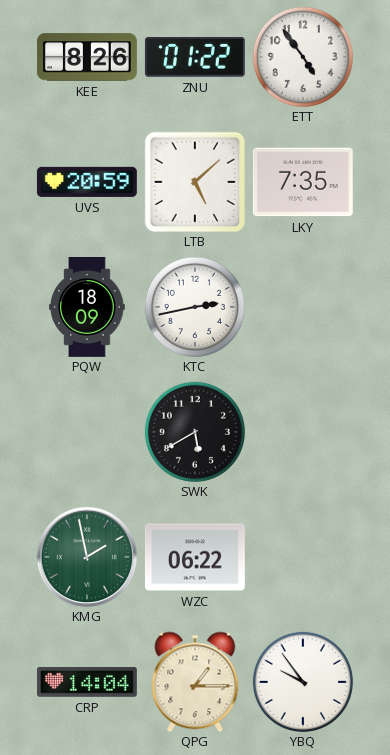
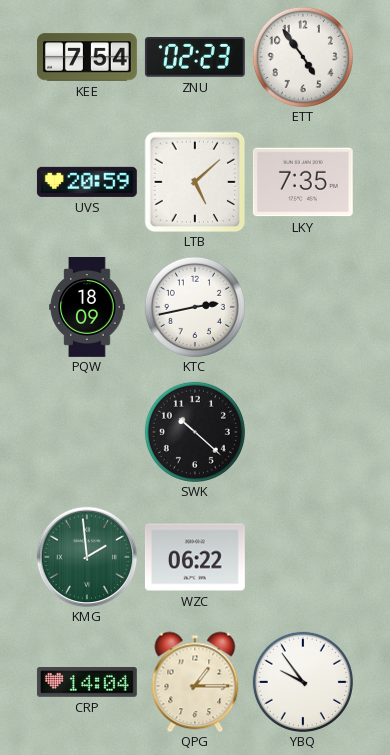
KEE: 8:26 -> 7:54
ZNU: 01:22 -> 02:23
SWK: 5:40 -> 10:22
KMG: 1:58 -> 1:59
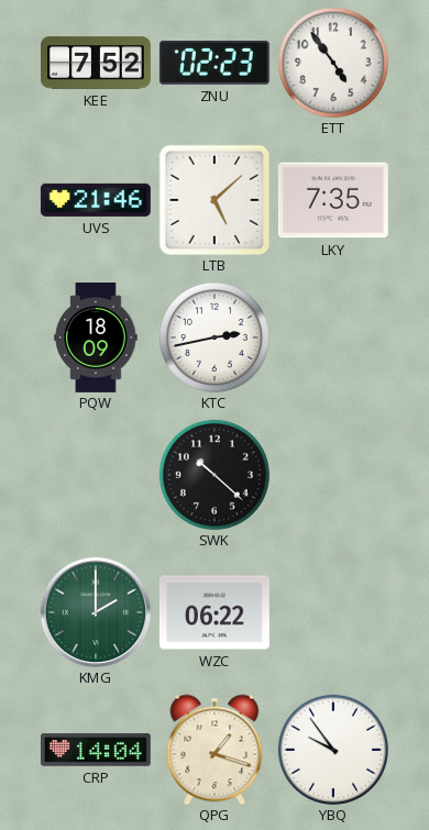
KEE: 7:54 -> 7:52
UVS: 20:59 -> 21:46
KMG: 1:59 -> 2:00
QPG: 1:15 -> 1:18
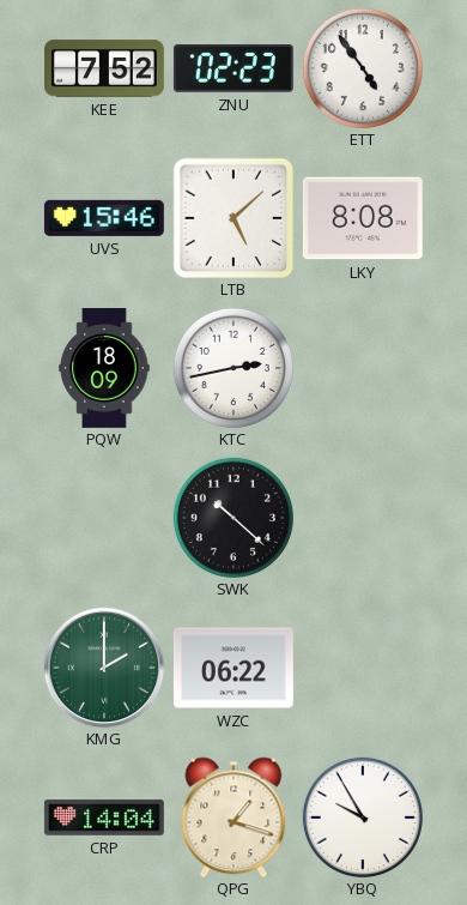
UVS: 21:46 -> 15:46
LKY: 7:35 -> 8:08
YBQ: 9:54 -> 9:55
